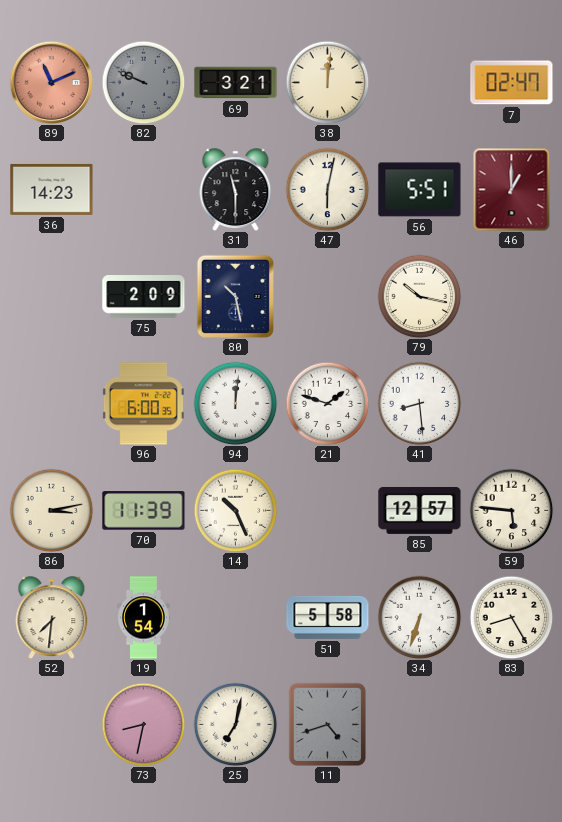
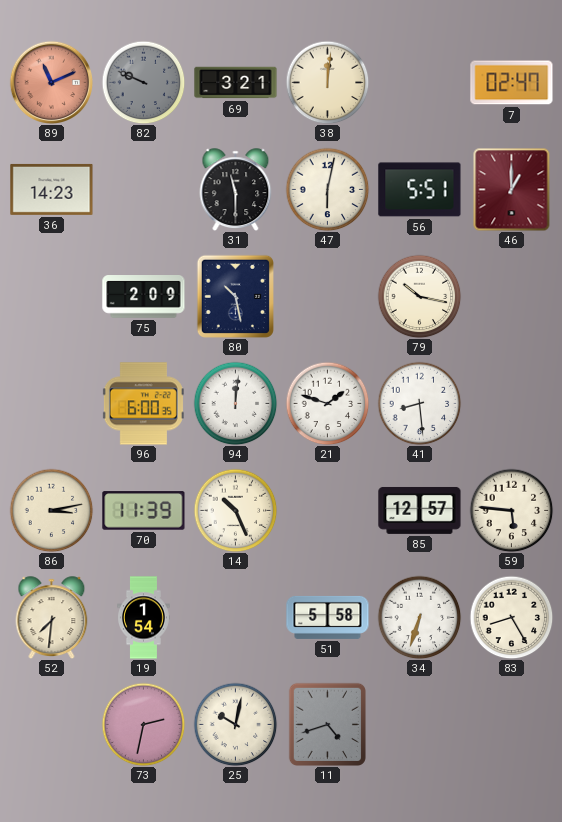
73: 8:32 -> 2:32
25: 7:02 -> 10:02
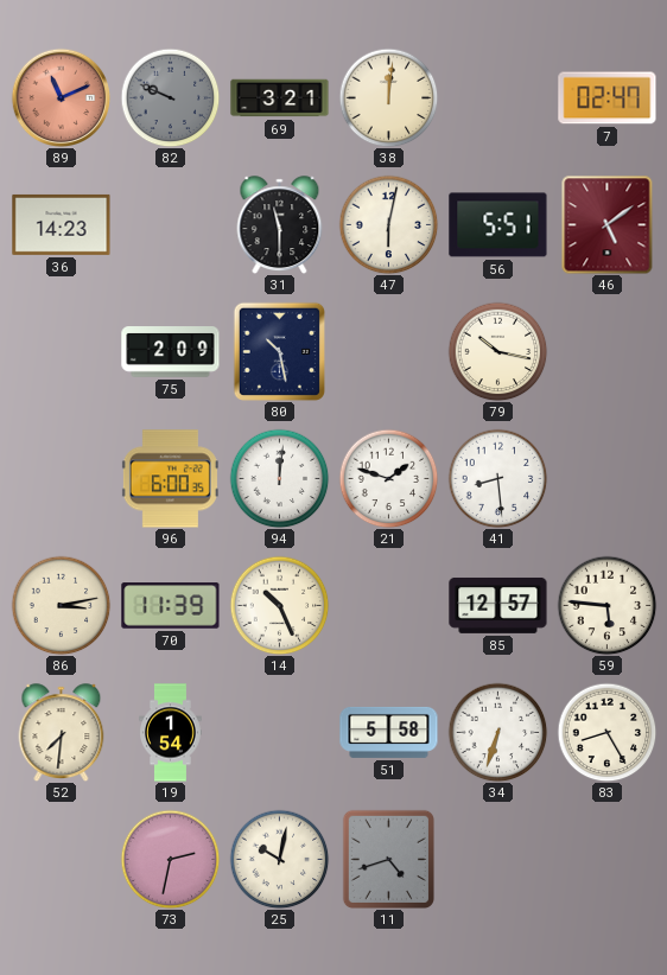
46: 1:00 -> 5:09
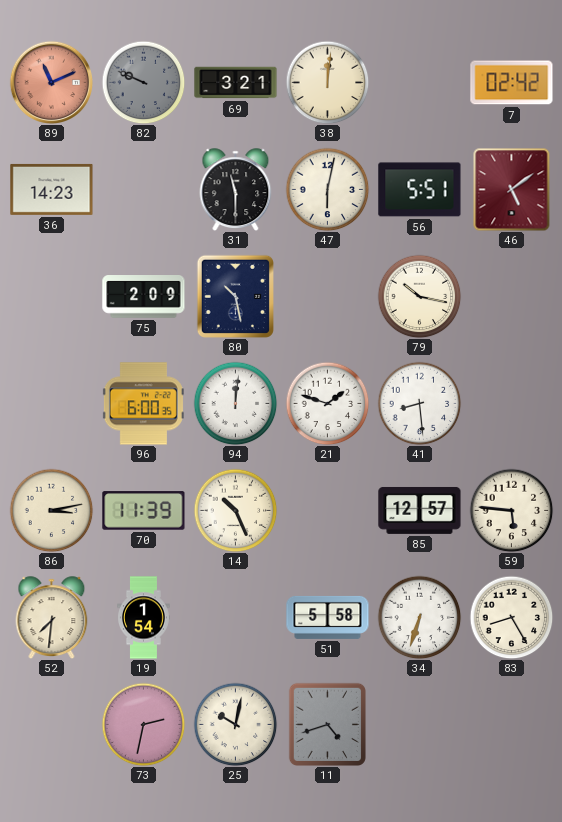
7: 02:47 -> 02:42
